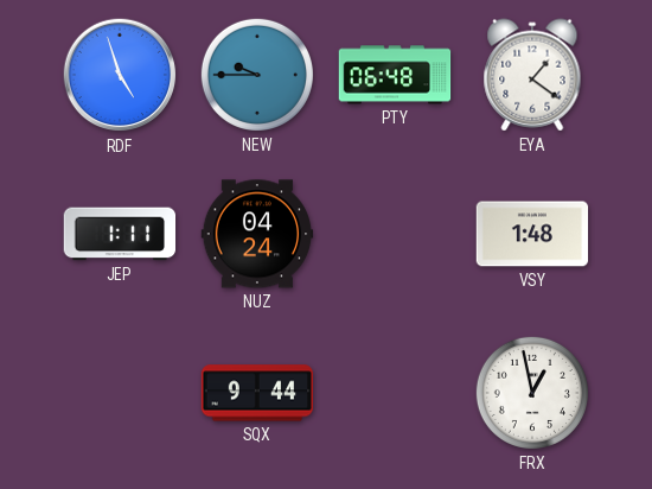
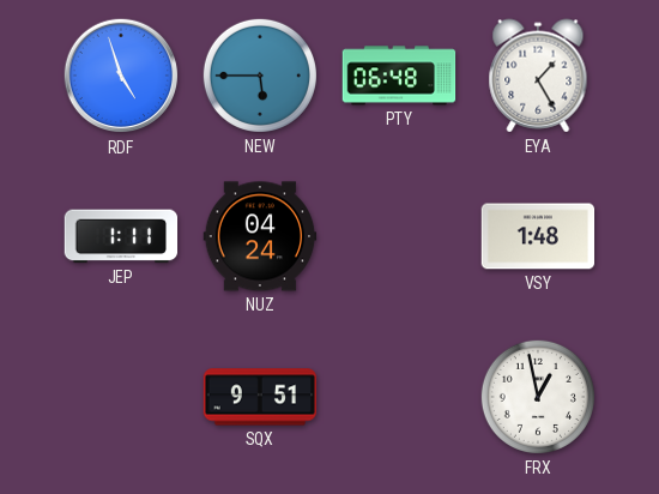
NEW: 9:45 -> 5:45
EYA: 1:21 -> 1:25
SQX: 9:44 -> 9:51
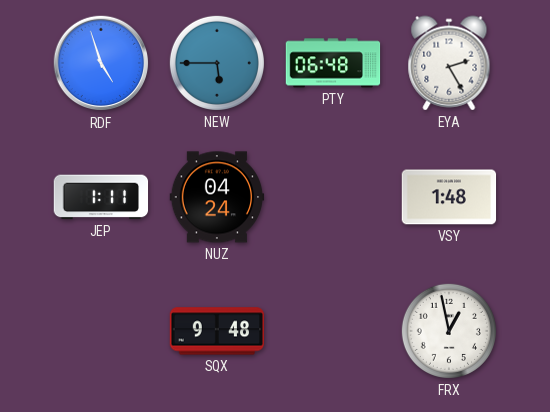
EYA: 1:25 -> 2:25
SQX: 9:51 -> 9:48
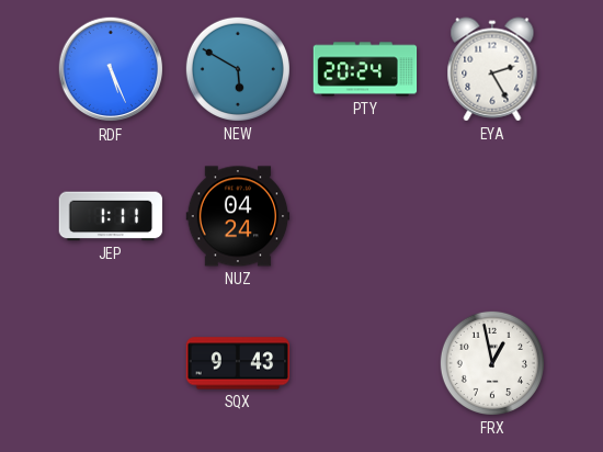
RDF: 4:57 -> 5:26
NEW: 5:45 -> 5:50
PTY: 06:48 -> 20:24
VSY: 1:48 -> none
SQX: 9:48 -> 9:43
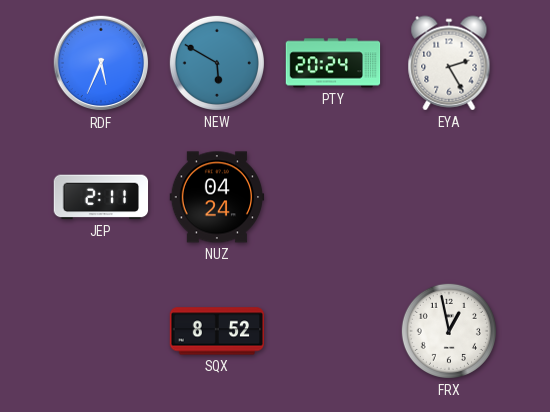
RDF: 5:26 -> 5:34
JEP: 1:11 -> 2:11
SQX: 9:43 -> 8:52
